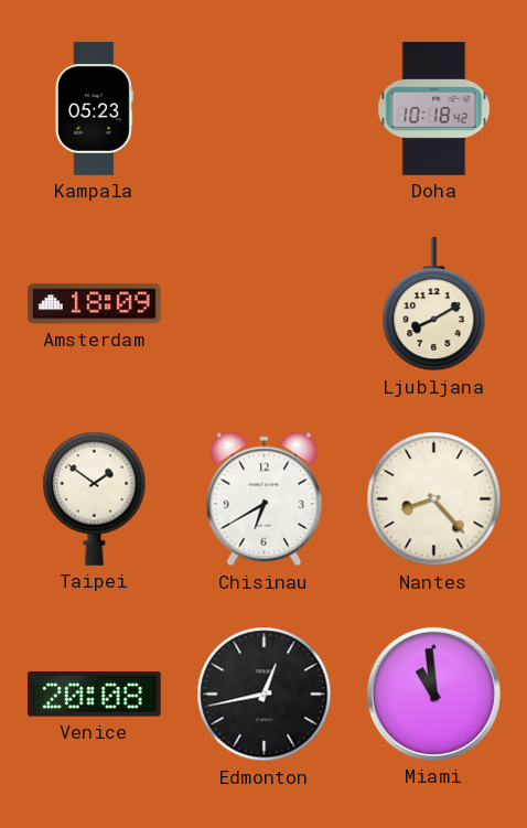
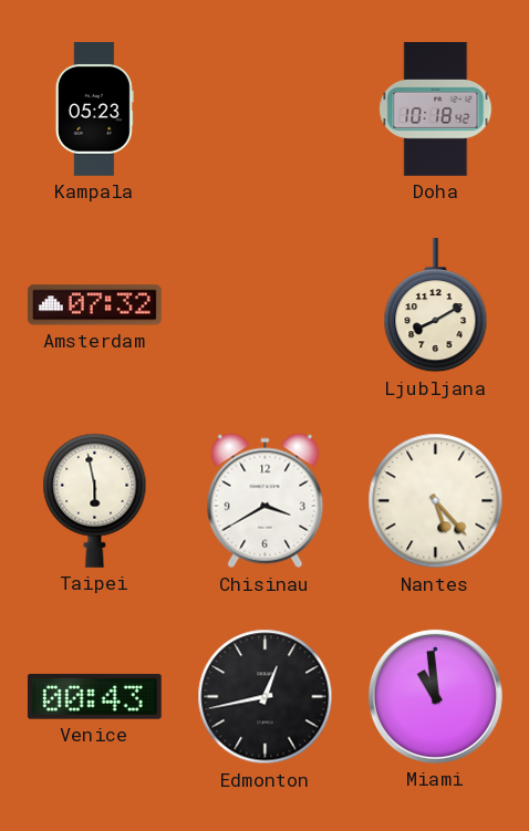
Amsterdam: 18:09 -> 07:32
Taipei: 1:51 -> 5:58
Chisinau: 6:40 -> 3:40
Nantes: 8:23 -> 5:23
Venice: 20:08 -> 00:43
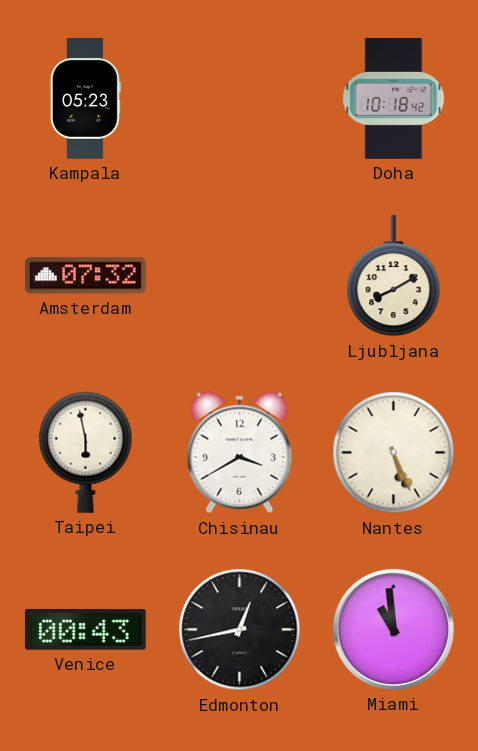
Nantes: 5:23 -> 5:26
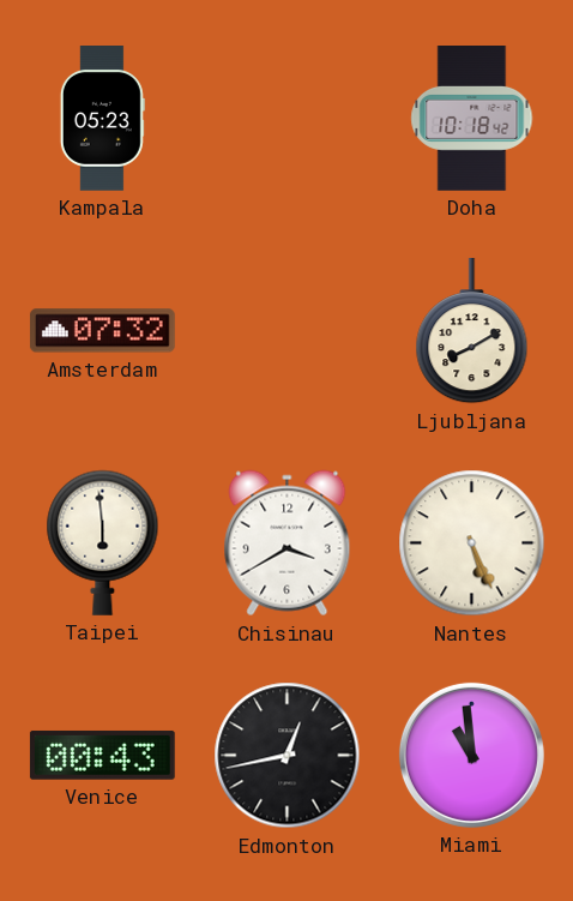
Taipei: 5:58 -> 5:59
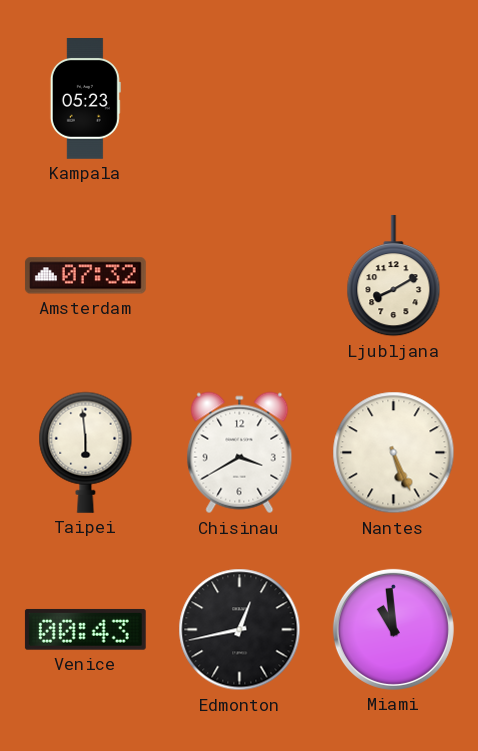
Doha: 10:18 -> none
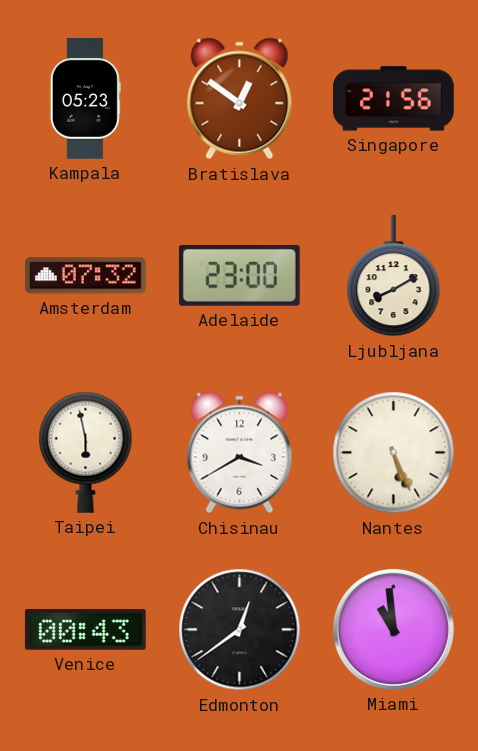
Bratislava: none -> 12:51
Singapore: none -> 21:56
Adelaide: none -> 23:00
Taipei: 5:59 -> 5:58
Edmonton: 12:43 -> 12:39
